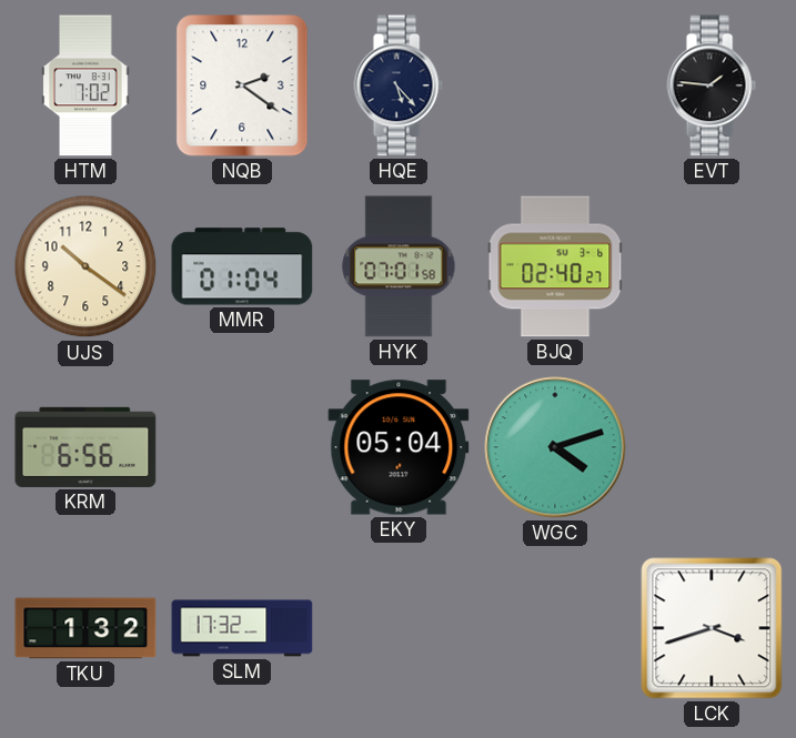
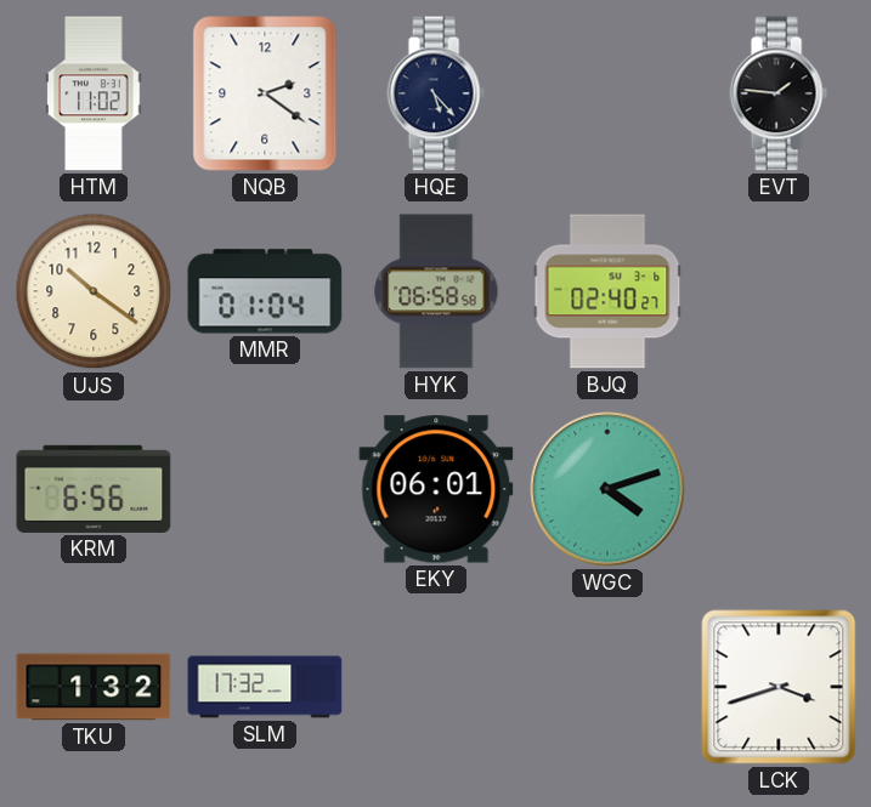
HTM: 7:02 -> 11:02
HYK: 07:01 -> 06:58
EKY: 05:04 -> 06:01
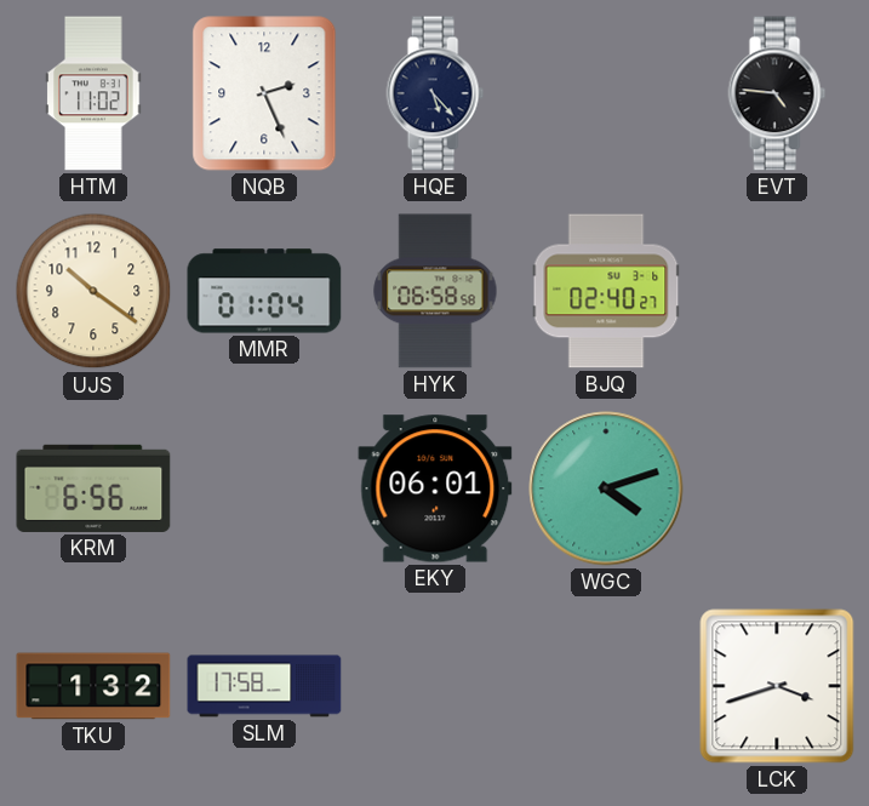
NQB: 2:21 -> 2:26
EVT: 1:46 -> 4:46
SLM: 17:32 -> 17:58
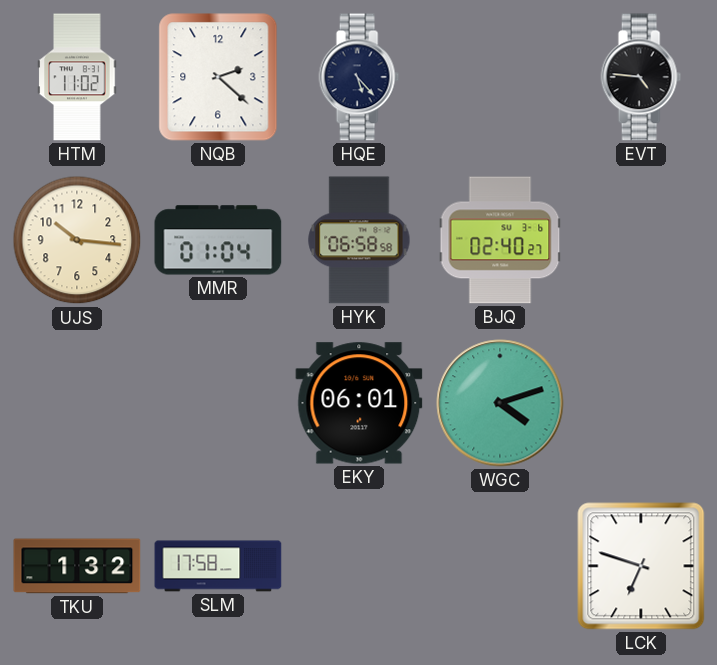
NQB: 2:26 -> 2:22
UJS: 10:21 -> 10:16
KRM: 6:56 -> none
LCK: 3:42 -> 6:48
